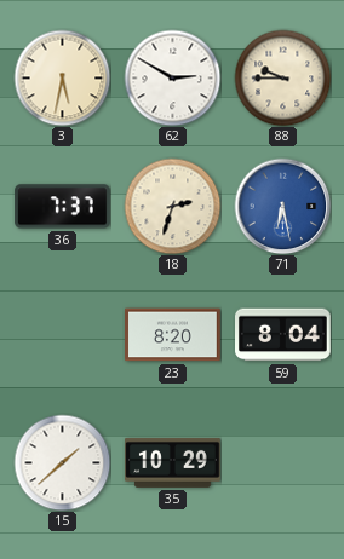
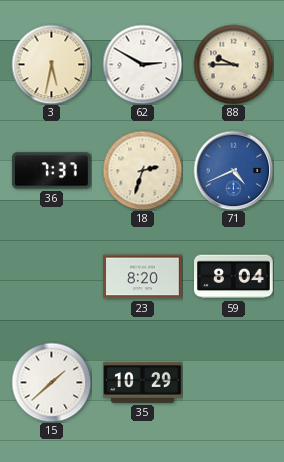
71: 6:28 -> 4:41
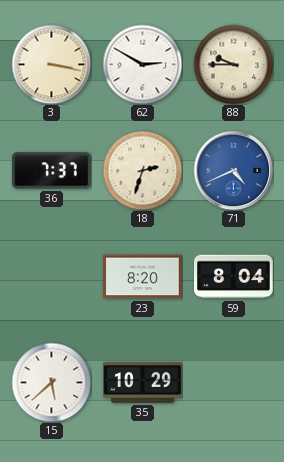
3: 5:32 -> 3:17
15: 1:38 -> 5:38
